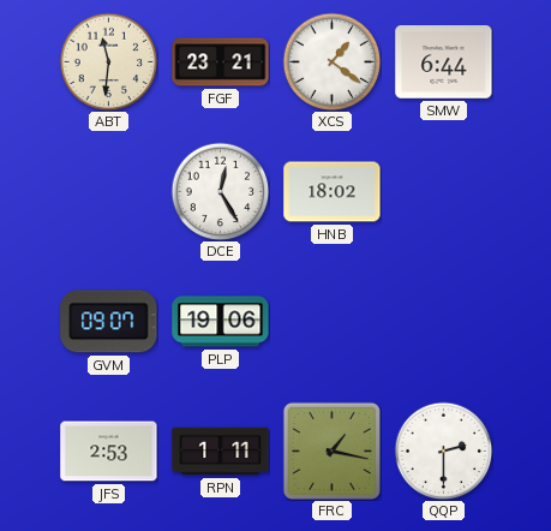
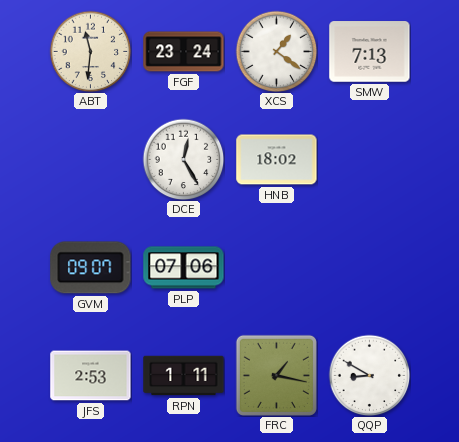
FGF: 23:21 -> 23:24
SMW: 6:44 -> 7:13
PLP: 19:06 -> 07:06
QQP: 2:30 -> 8:50
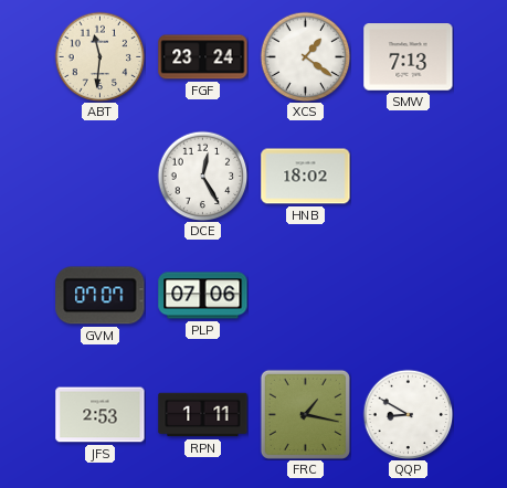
GVM: 09:07 -> 07:07
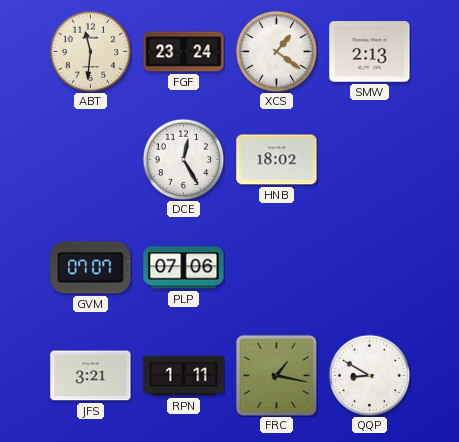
SMW: 7:13 -> 2:13
JFS: 2:53 -> 3:21
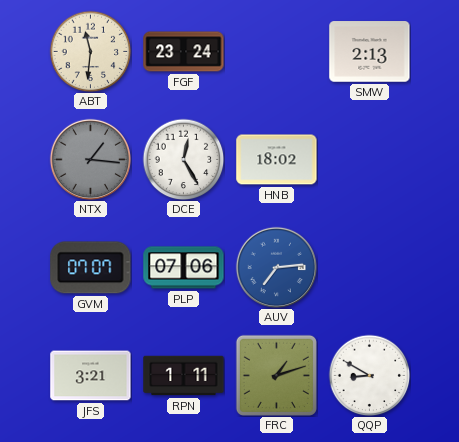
XCS: 1:21 -> none
NTX: none -> 1:16
AUV: none -> 7:14
FRC: 1:17 -> 1:12
